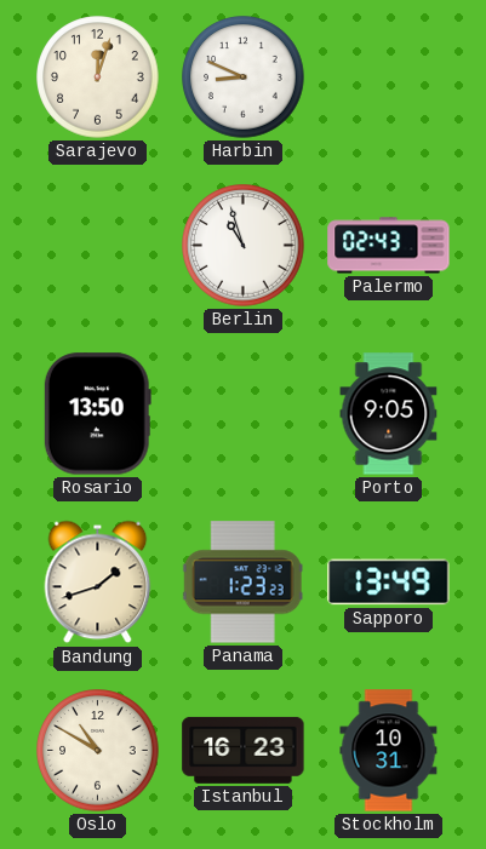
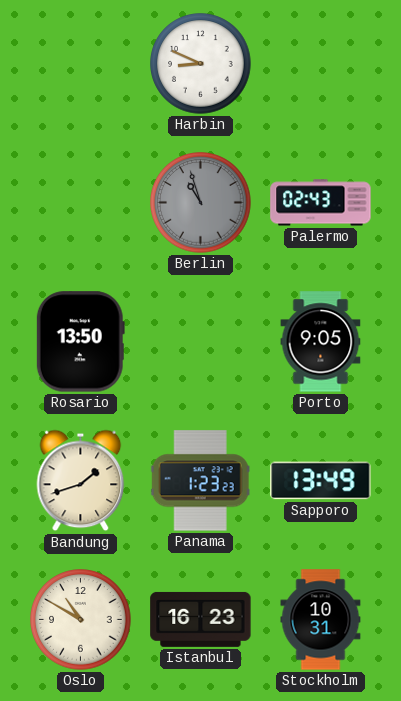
Sarajevo: 12:03 -> none
Berlin dial: white -> grey
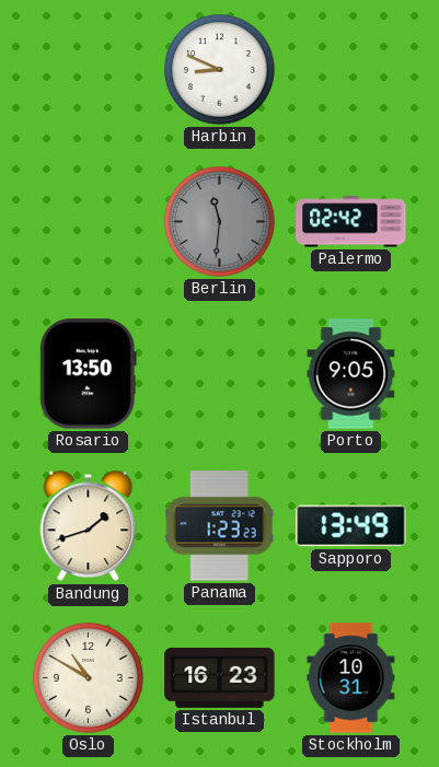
Berlin: 10:57 -> 11:31
Palermo: 02:43 -> 02:42
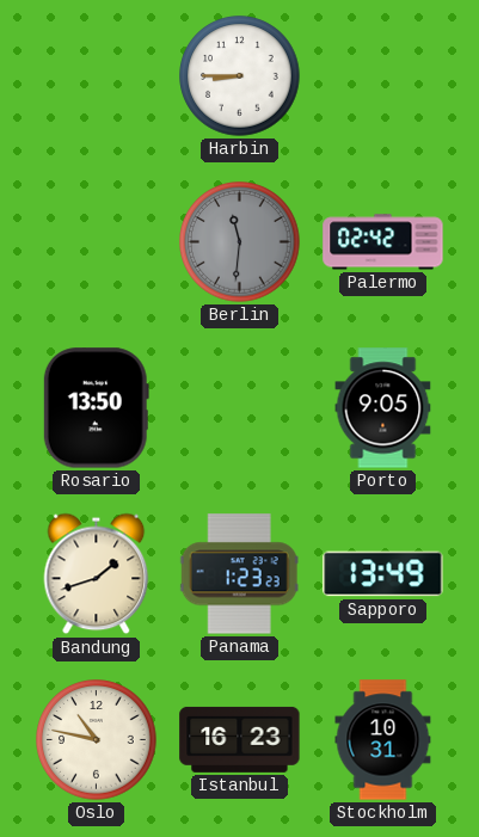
Harbin: 8:49 -> 8:45
Oslo: 10:50 -> 10:47
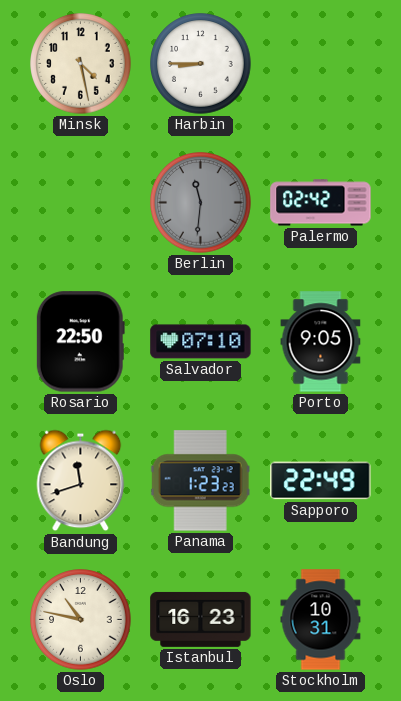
Minsk: none -> 4:28
Rosario: 13:50 -> 22:50
Salvador: none -> 07:10
Bandung: 1:42 -> 11:42
Sapporo: 13:49 -> 22:49
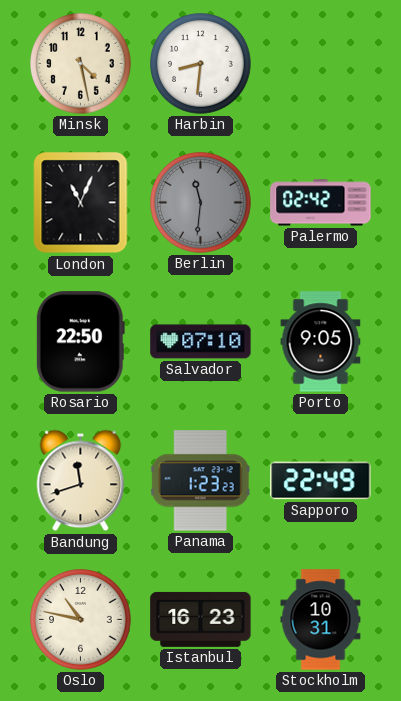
Harbin: 8:45 -> 8:31
London: none -> 11:04
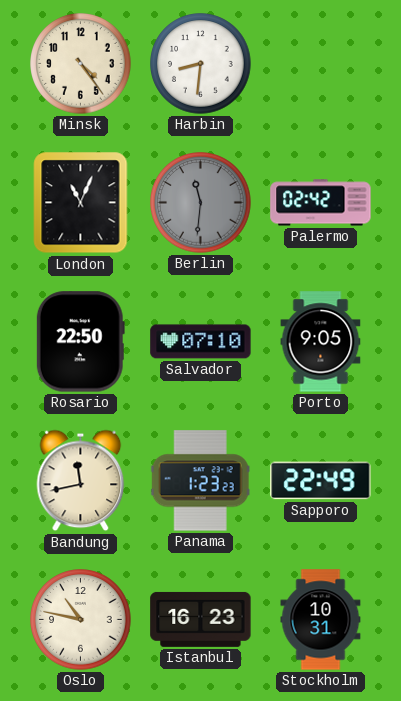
Minsk: 4:28 -> 4:24
Bandung: 11:42 -> 11:43
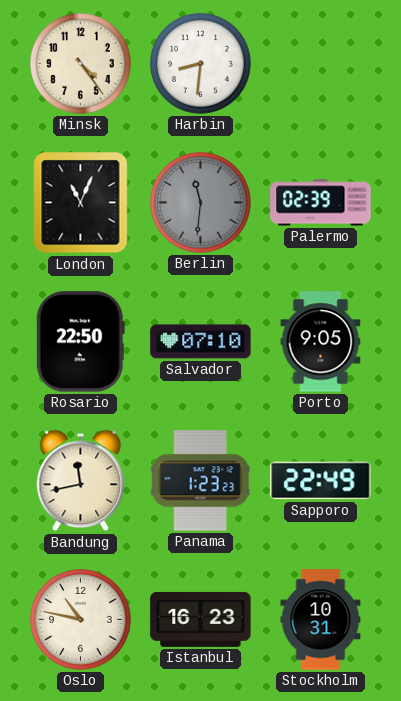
Palermo: 02:42 -> 02:39
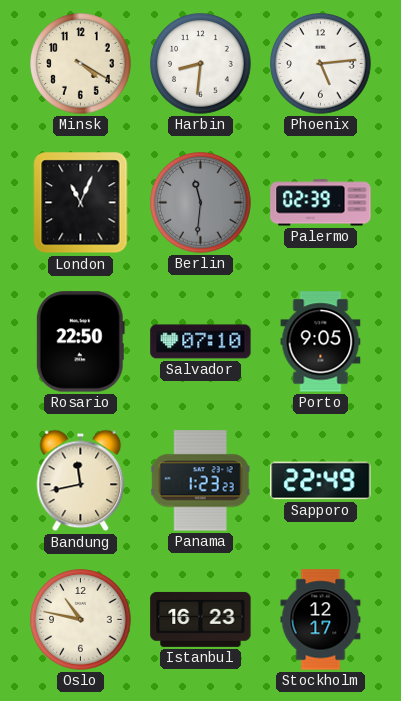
Minsk: 4:24 -> 4:20
Phoenix: none -> 5:14
Stockholm: 10:31 -> 12:17
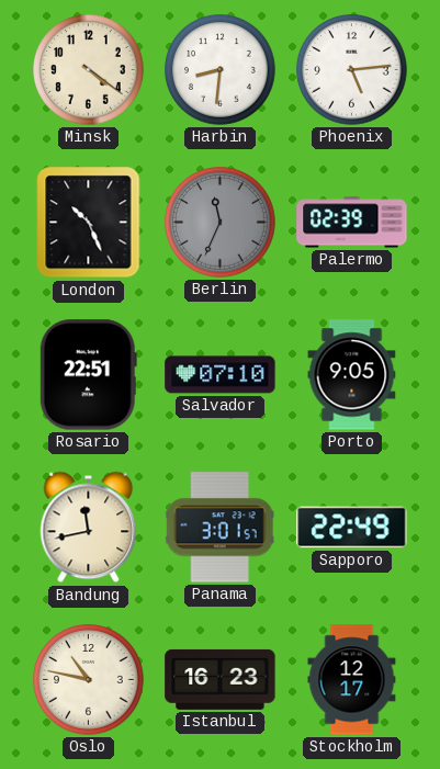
Minsk: 4:20 -> 4:21
London: 11:04 -> 10:26
Berlin: 11:31 -> 11:34
Rosario: 22:50 -> 22:51
Panama: 1:23 -> 3:01
